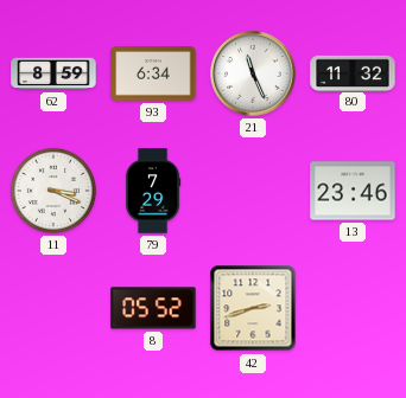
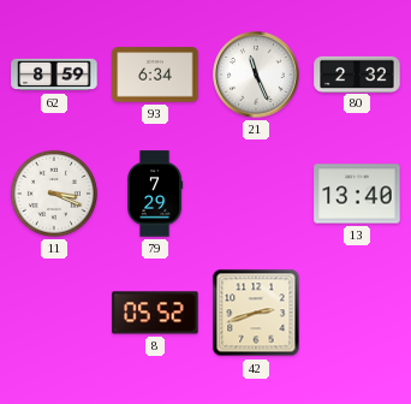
80: 11:32 -> 2:32
13: 23:46 -> 13:40
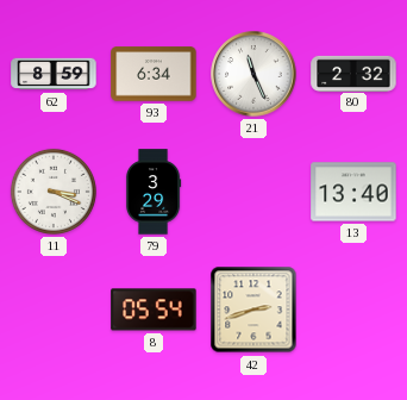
79: 7:29 -> 3:29
8: 05:52 -> 05:54
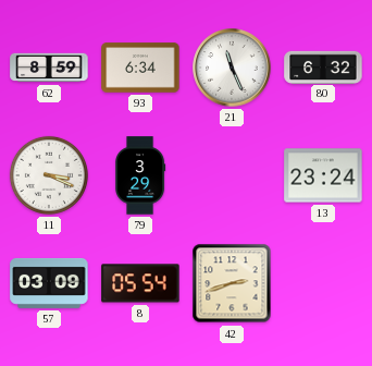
80: 2:32 -> 6:32
13: 13:40 -> 23:24
57: none -> 03:09
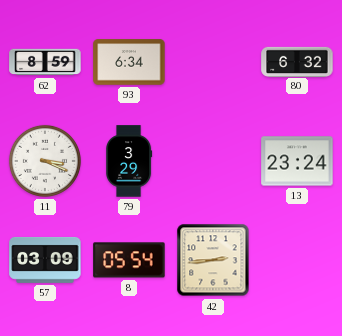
21: 11:26 -> none
42: 2:42 -> 2:44
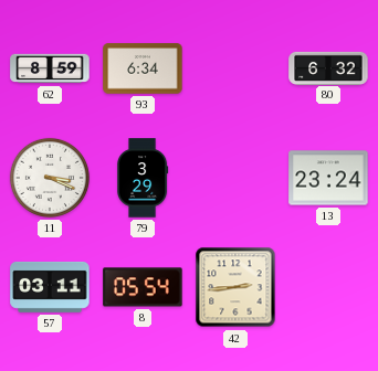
57: 03:09 -> 03:11
